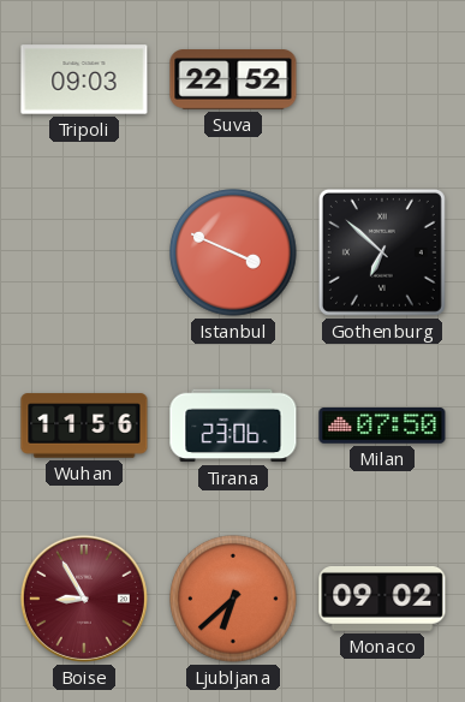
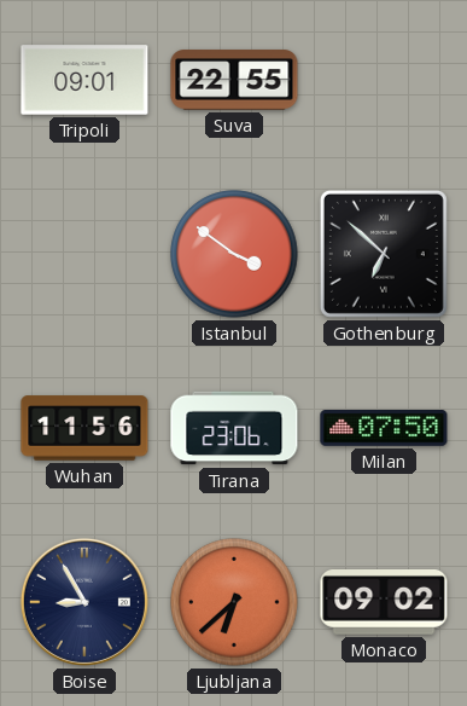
Tripoli: 09:03 -> 09:01
Suva: 22:52 -> 22:55
Istanbul: 3:49 -> 3:51
Boise dial: burgundy -> navy
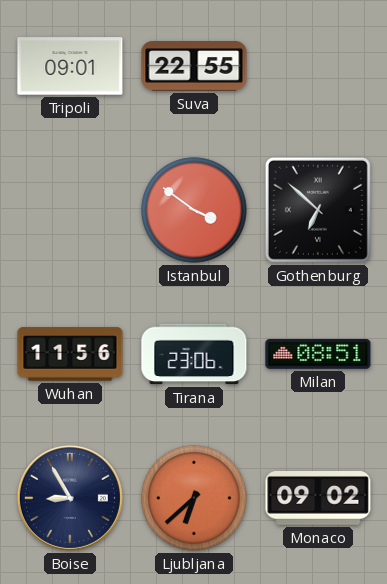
Milan: 07:50 -> 08:51
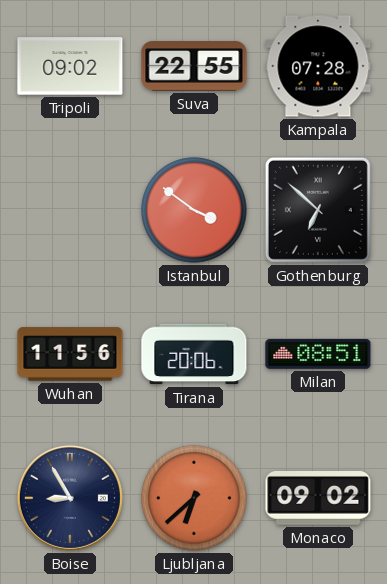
Tripoli: 09:01 -> 09:02
Kampala: none -> 07:28
Tirana: 23:06 -> 20:06
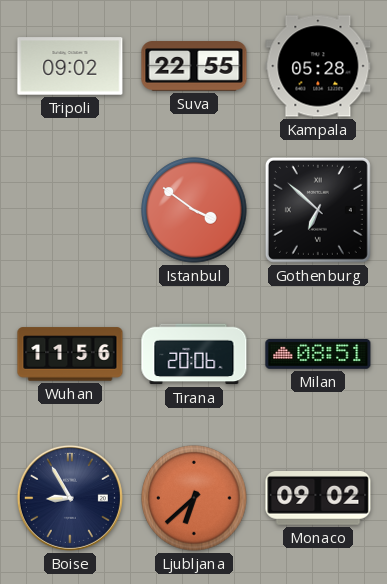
Kampala: 07:28 -> 05:28
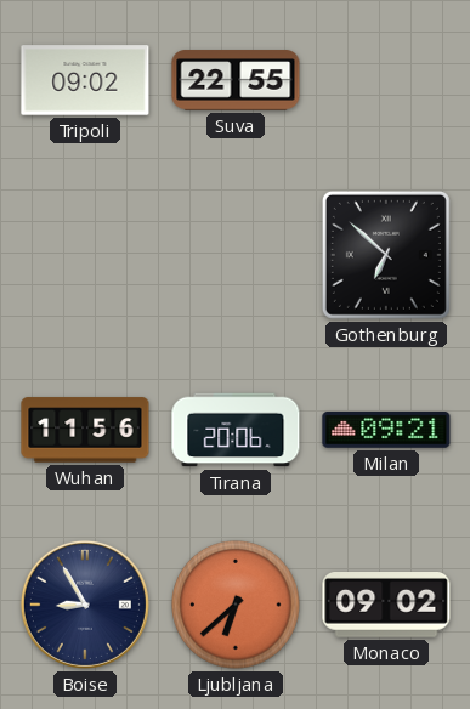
Kampala: 05:28 -> none
Istanbul: 3:51 -> none
Milan: 08:51 -> 09:21
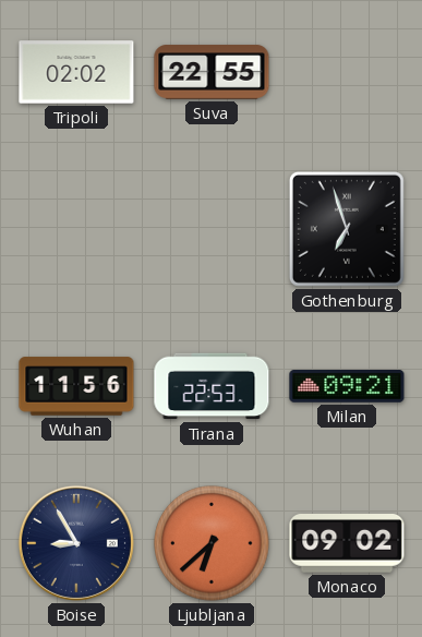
Tripoli: 09:02 -> 02:02
Gothenburg: 6:52 -> 6:57
Tirana: 20:06 -> 22:53
